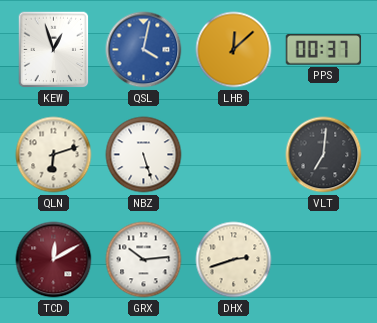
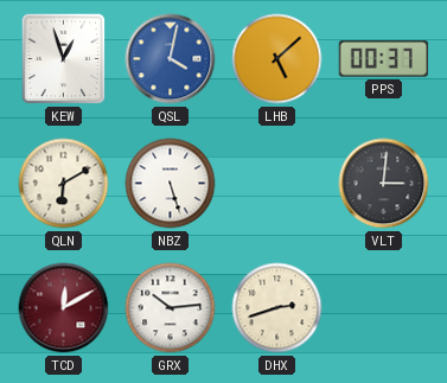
LHB: 12:08 -> 5:08
QLN: 6:12 -> 6:10
VLT: 7:01 -> 3:01
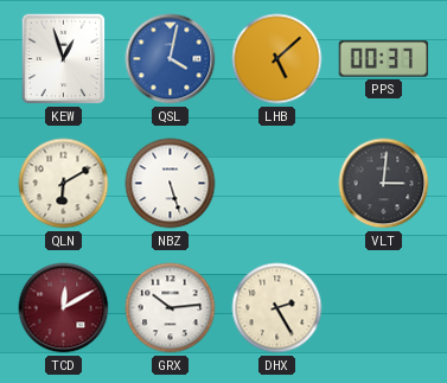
DHX: 2:42 -> 2:25
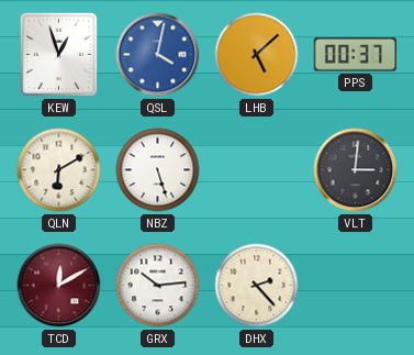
DHX: 2:25 -> 2:23
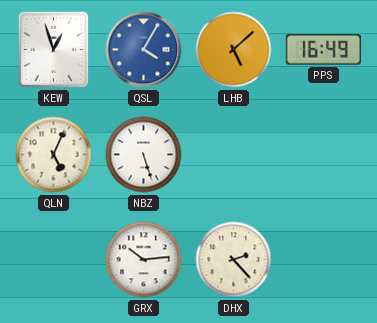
QSL: 4:02 -> 4:05
PPS: 00:37 -> 16:49
QLN: 6:10 -> 5:04
VLT: 3:01 -> none
TCD: 12:10 -> none
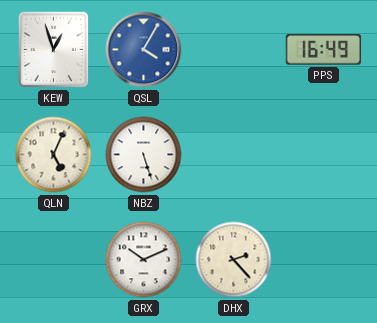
LHB: 5:08 -> none
GRX: 10:14 -> 10:11
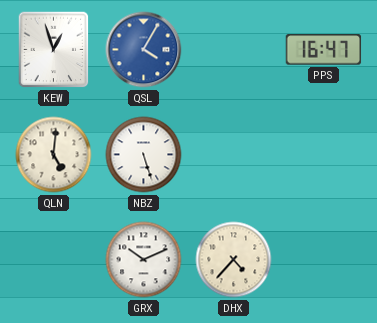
PPS: 16:49 -> 16:47
QLN: 5:04 -> 5:01
DHX: 2:23 -> 4:37
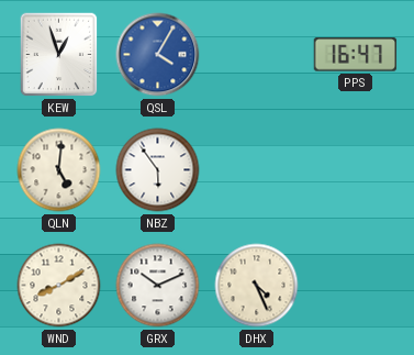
NBZ: 5:27 -> 5:54
WND: none -> 8:10
DHX: 4:37 -> 4:26
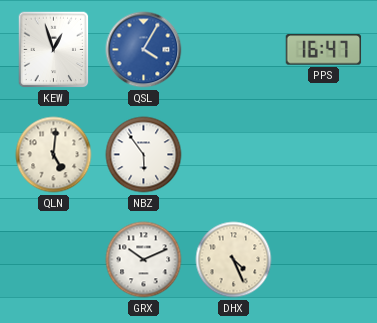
WND: 8:10 -> none
